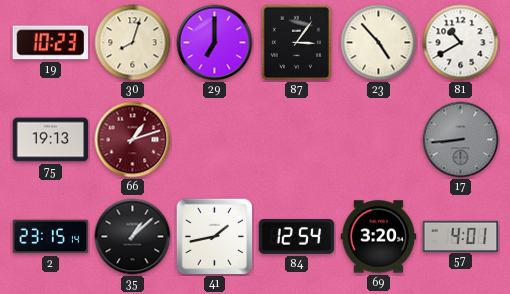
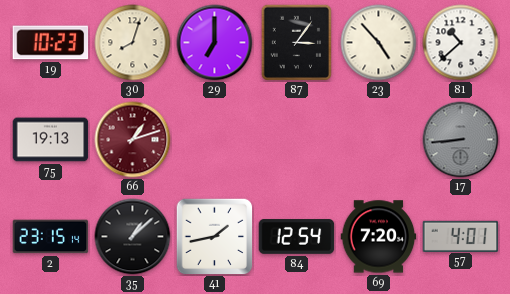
81: 10:40 -> 10:38
69: 3:20 -> 7:20
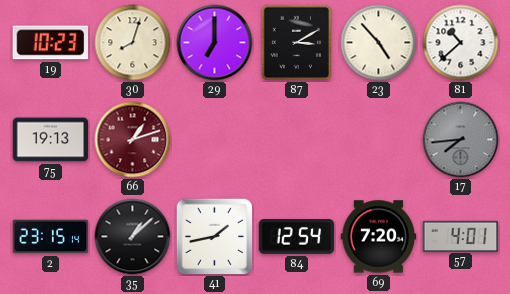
87: 3:06 -> 3:10
17: 8:44 -> 7:44
